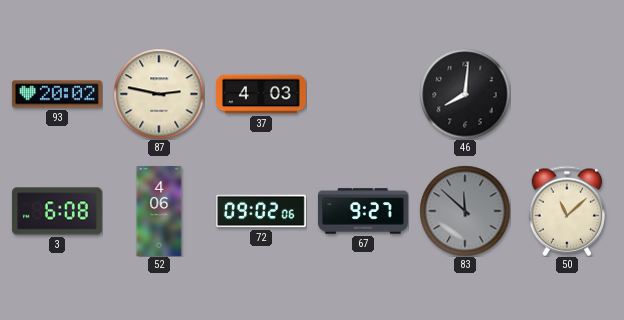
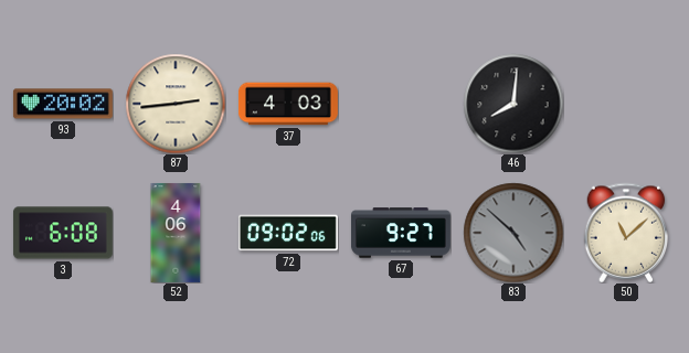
87: 2:47 -> 2:44
83: 11:52 -> 4:52
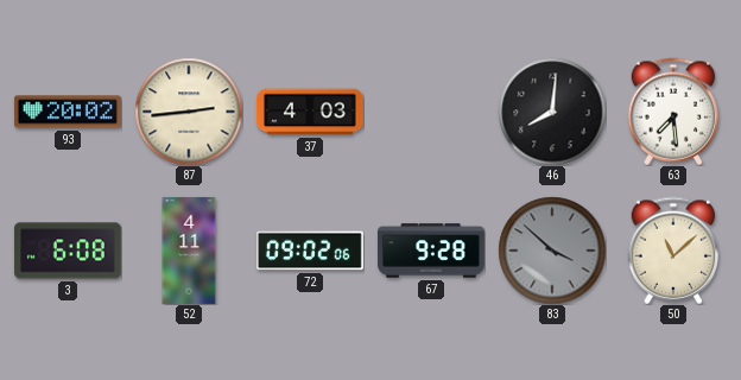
63: none -> 7:29
52: 4:06 -> 4:11
67: 9:27 -> 9:28
83: 4:52 -> 3:52
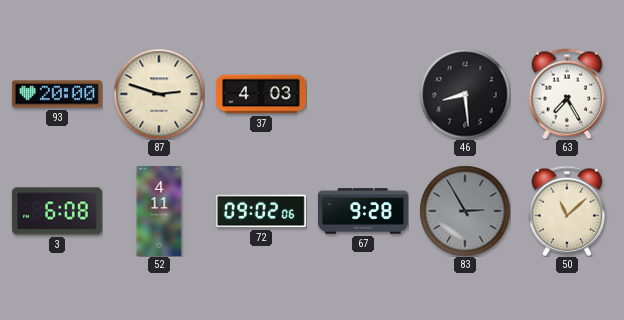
93: 20:02 -> 20:00
87: 2:44 -> 2:48
46: 8:01 -> 8:29
63: 7:29 -> 7:25
83: 3:52 -> 2:55
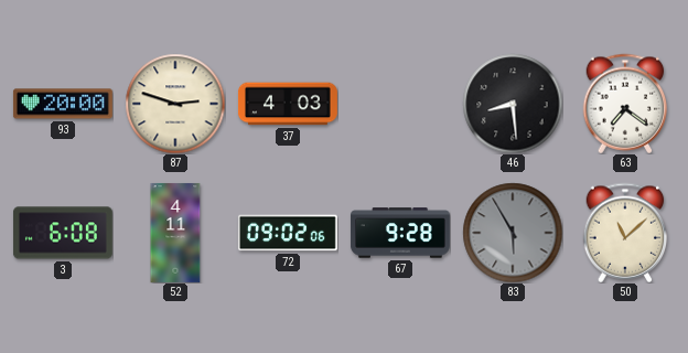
63: 7:25 -> 7:21
83: 2:55 -> 5:55
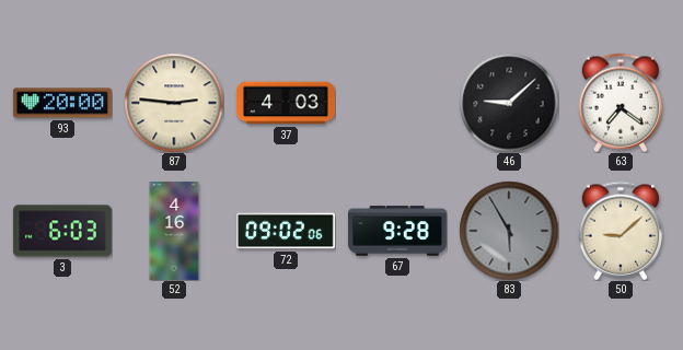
87: 2:48 -> 2:46
46: 8:29 -> 9:08
3: 6:08 -> 6:03
52: 4:11 -> 4:16
50: 11:08 -> 9:08
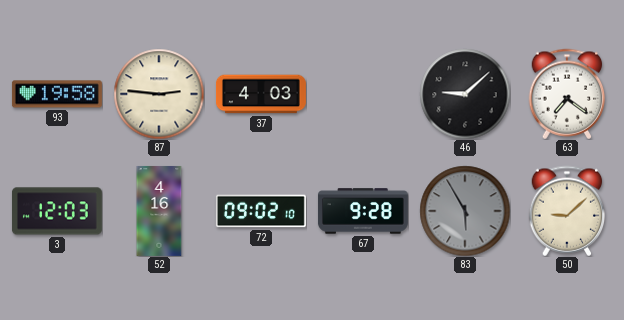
93: 20:00 -> 19:58
3: 6:03 -> 12:03
72: 09:02:06 -> 09:02:10
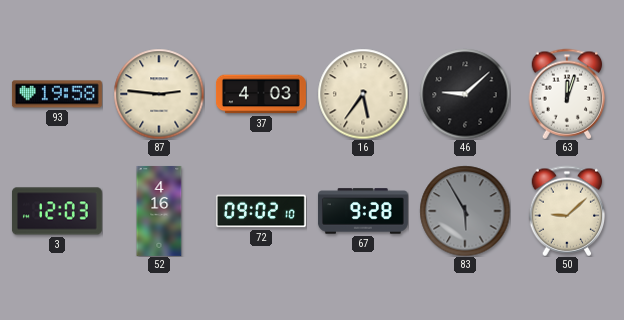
16: none -> 5:36
63: 7:21 -> 12:03
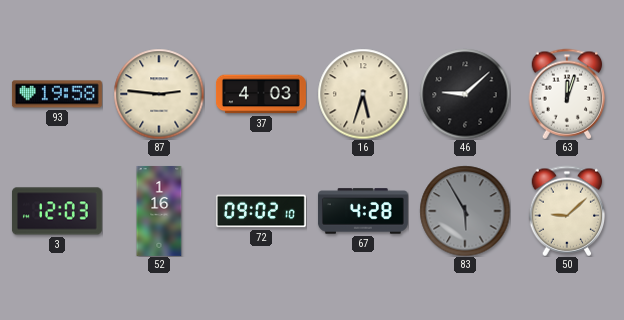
16: 5:36 -> 5:33
52: 4:16 -> 1:16
67: 9:28 -> 4:28
